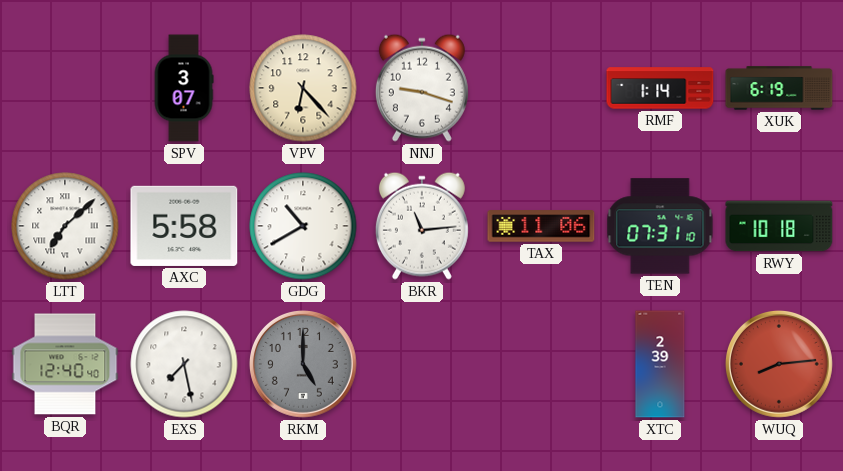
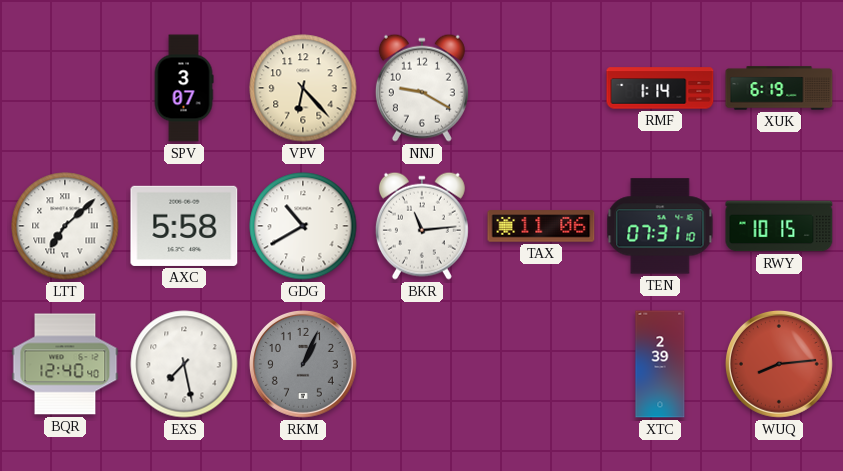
NNJ: 9:18 -> 9:20
RWY: 10:18 -> 10:15
RKM: 5:00 -> 1:04
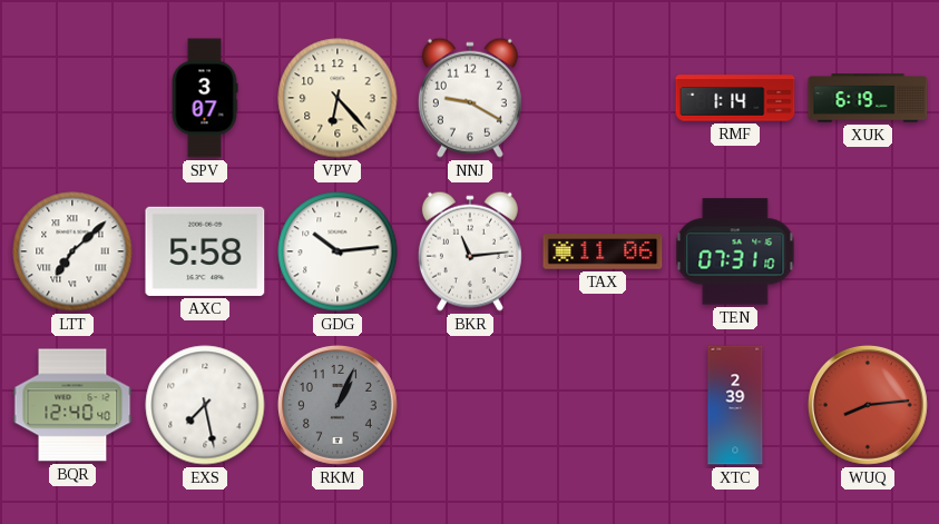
GDG: 10:40 -> 10:14
RWY: 10:15 -> none
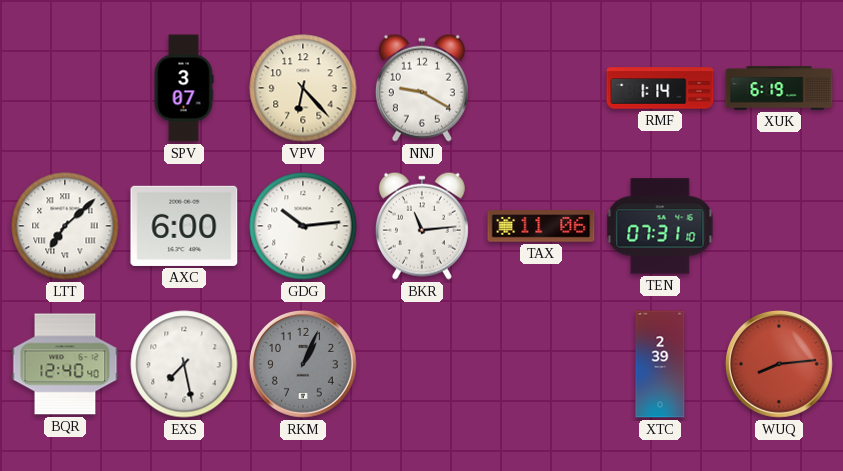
AXC: 5:58 -> 6:00
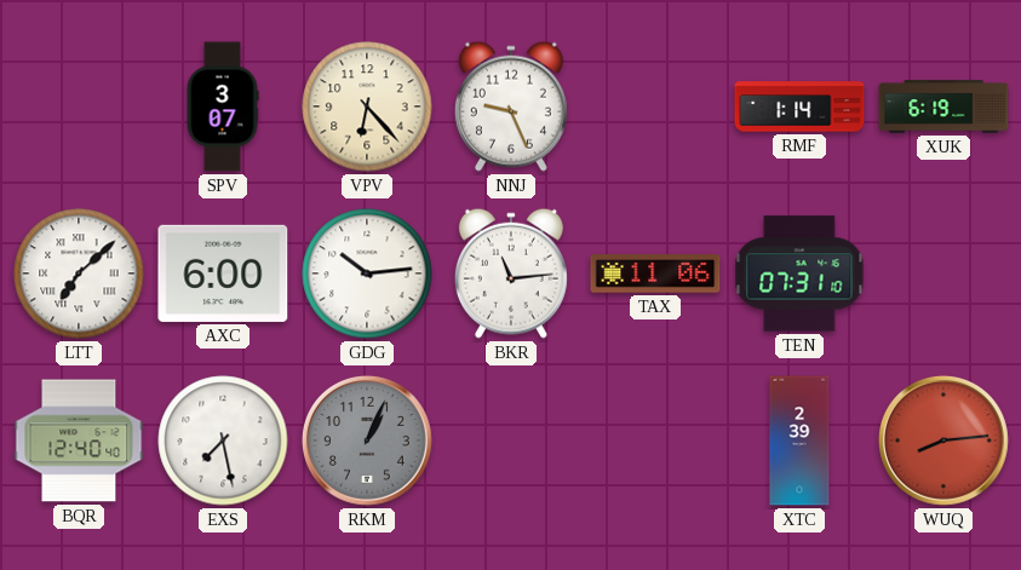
NNJ: 9:20 -> 9:26
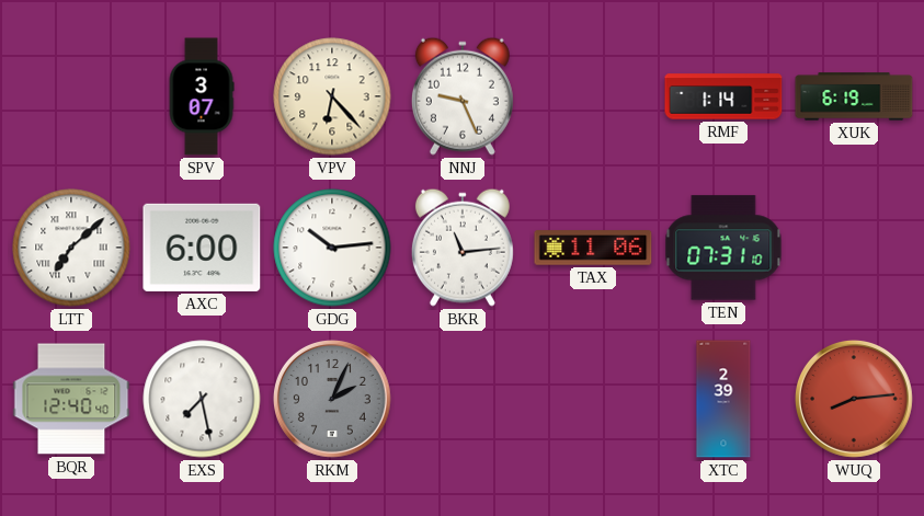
RKM: 1:04 -> 2:04
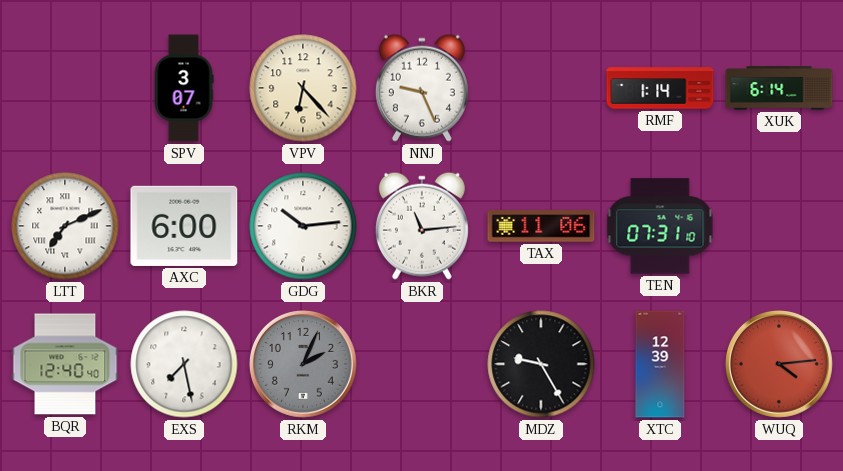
XUK: 6:19 -> 6:14
LTT: 7:08 -> 7:11
MDZ: none -> 9:25
XTC: 2:39 -> 12:39
WUQ: 8:14 -> 4:14
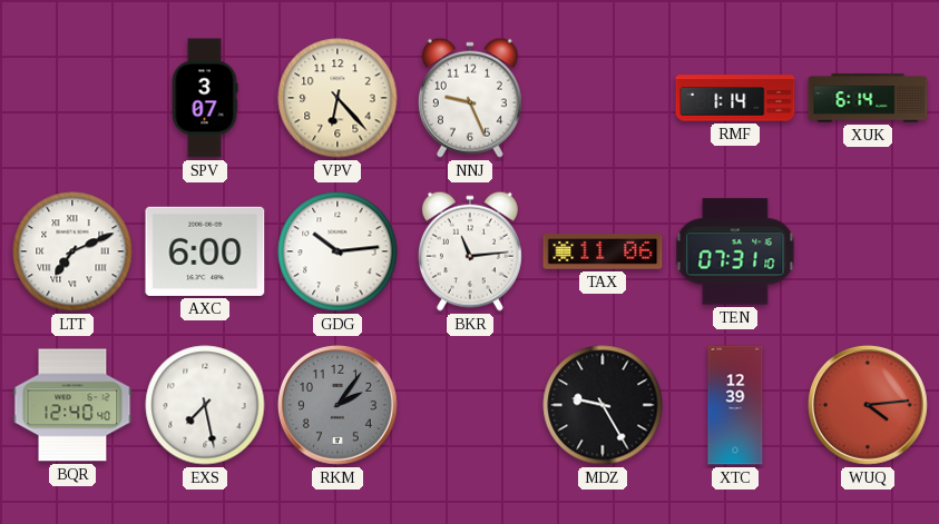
RKM: 2:04 -> 2:06
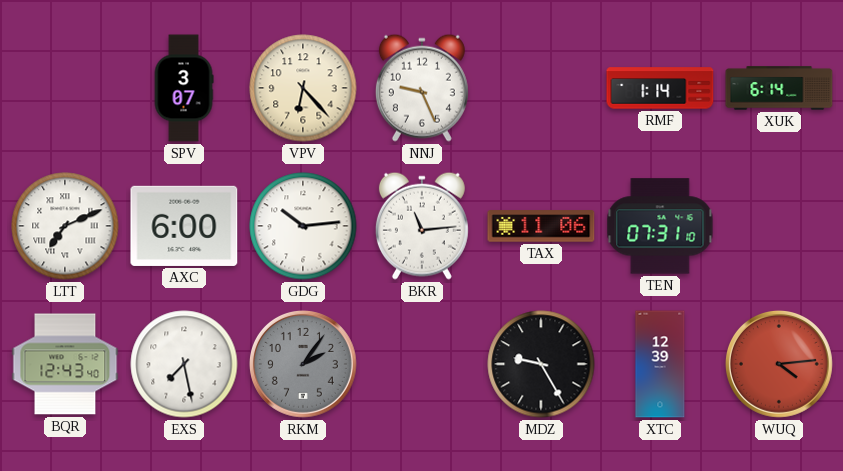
BQR: 12:40 -> 12:43
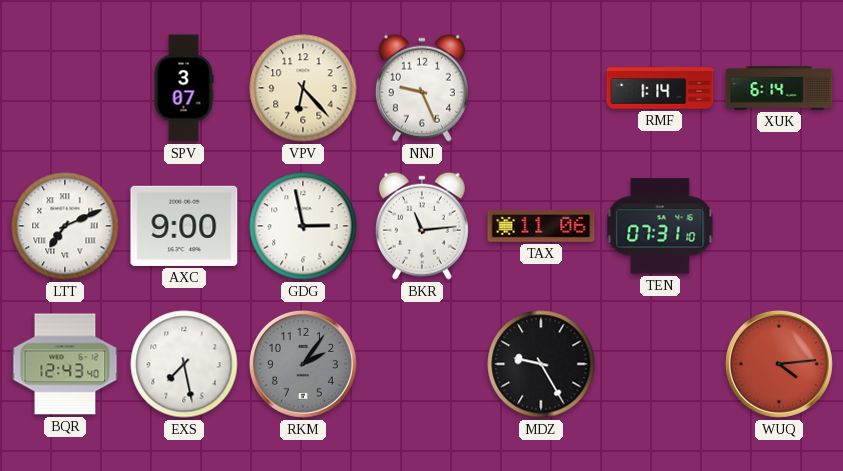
AXC: 6:00 -> 9:00
GDG: 10:14 -> 2:58
XTC: 12:39 -> none
